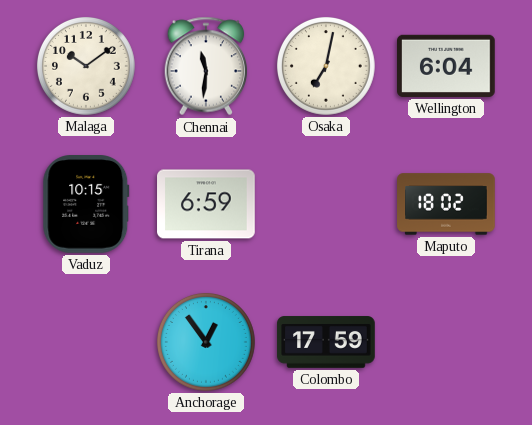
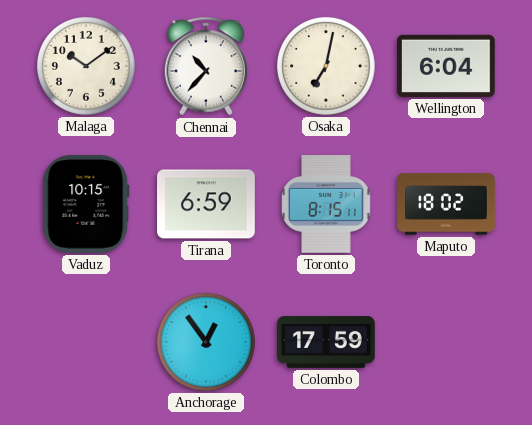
Chennai: 11:31 -> 10:37
Toronto: none -> 8:15
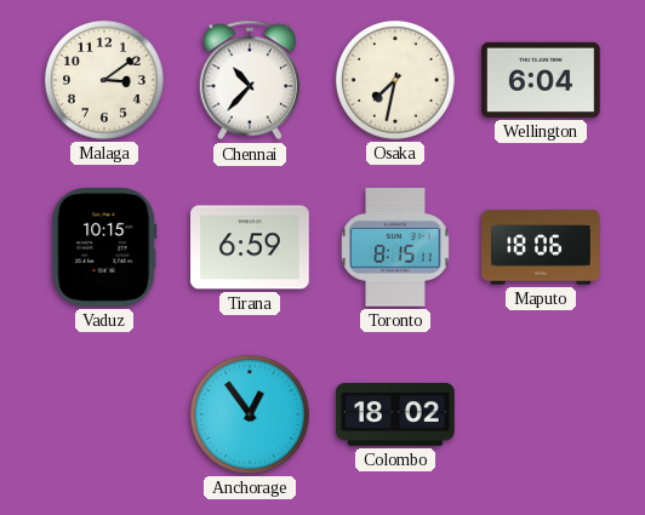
Malaga: 10:09 -> 3:09
Osaka: 7:02 -> 7:32
Maputo: 18:02 -> 18:06
Colombo: 17:59 -> 18:02
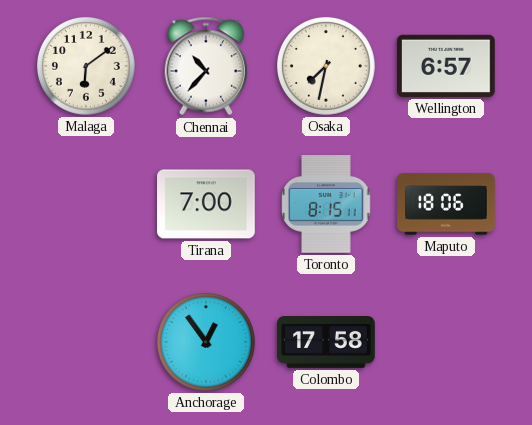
Malaga: 3:09 -> 6:09
Wellington: 6:04 -> 6:57
Vaduz: 10:15 -> none
Tirana: 6:59 -> 7:00
Colombo: 18:02 -> 17:58
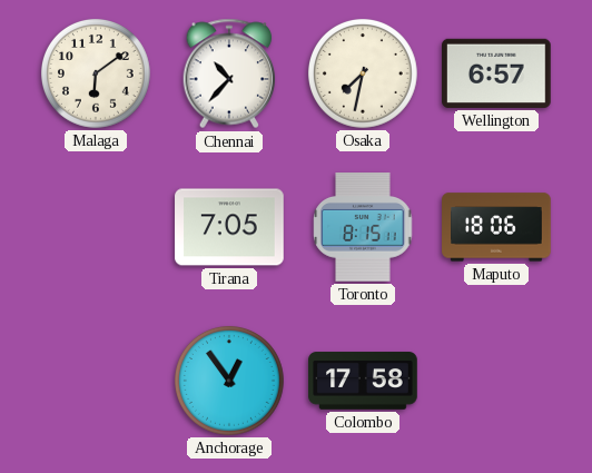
Tirana: 7:00 -> 7:05
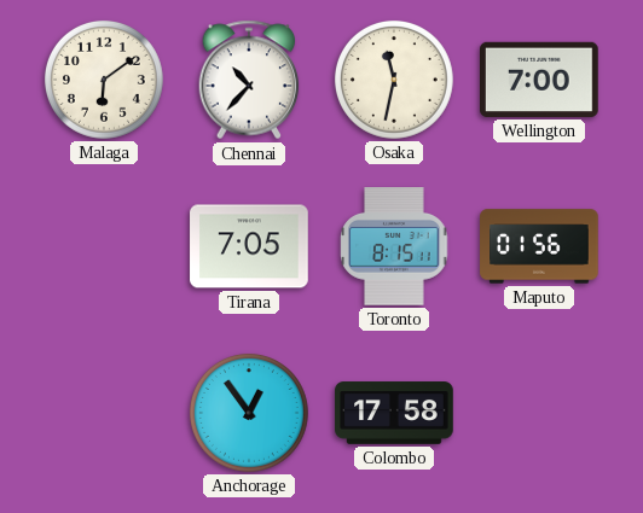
Osaka: 7:32 -> 11:32
Wellington: 6:57 -> 7:00
Maputo: 18:06 -> 01:56
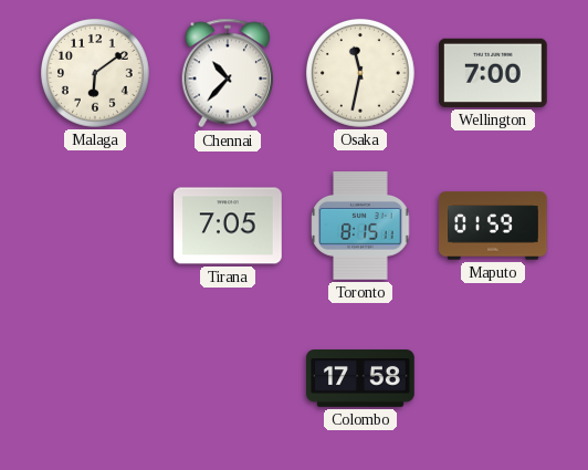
Maputo: 01:56 -> 01:59
Anchorage: 12:54 -> none
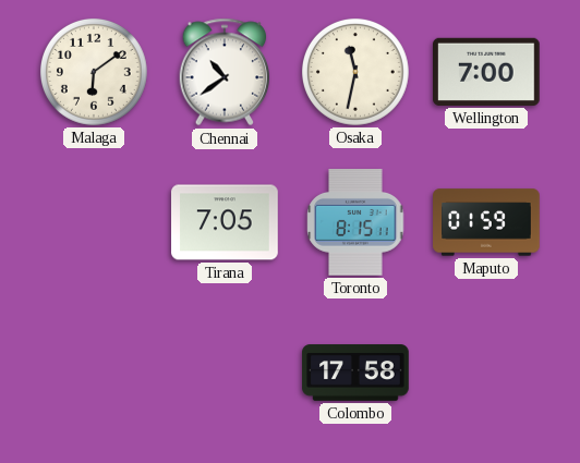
Chennai: 10:37 -> 10:39
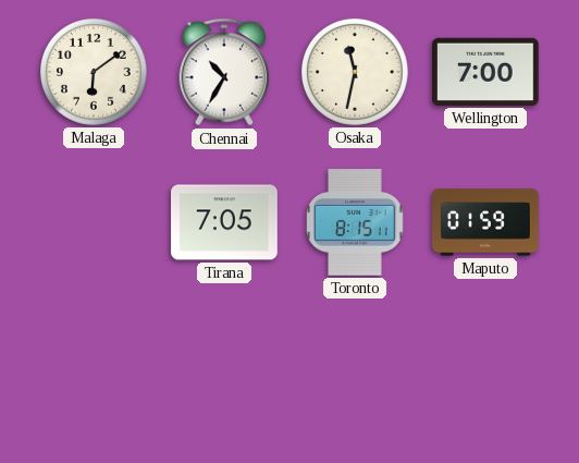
Chennai: 10:39 -> 10:35
Colombo: 17:58 -> none
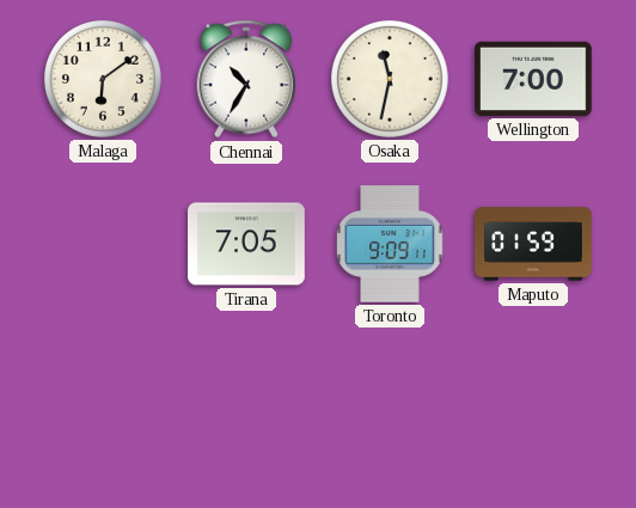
Toronto: 8:15 -> 9:09
